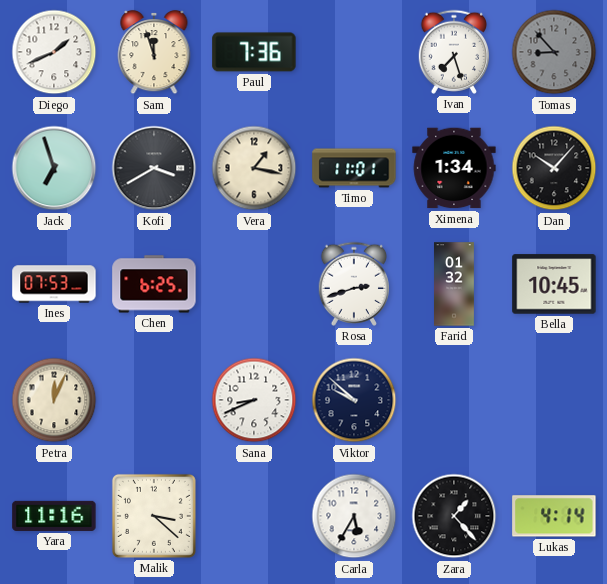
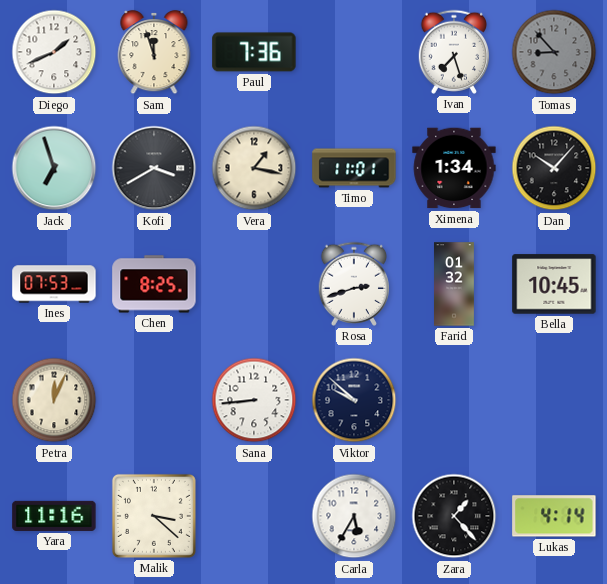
Chen: 6:25 -> 8:25
Sana: 8:41 -> 8:44
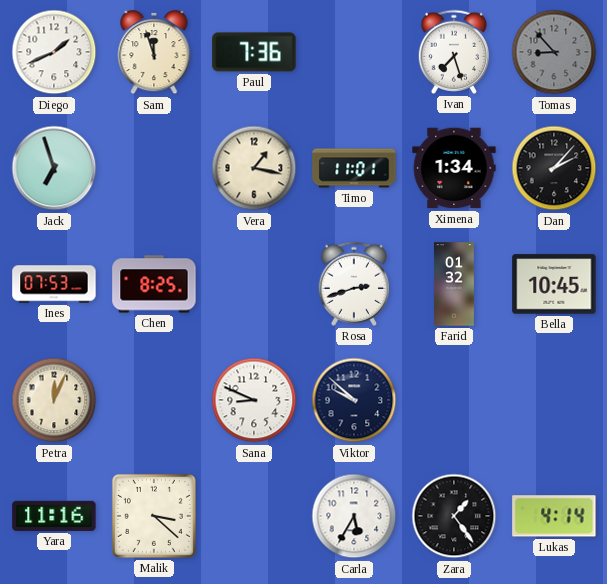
Kofi: 3:40 -> none
Dan: 10:07 -> 2:07
Sana: 8:44 -> 8:49
Zara: 1:23 -> 1:24
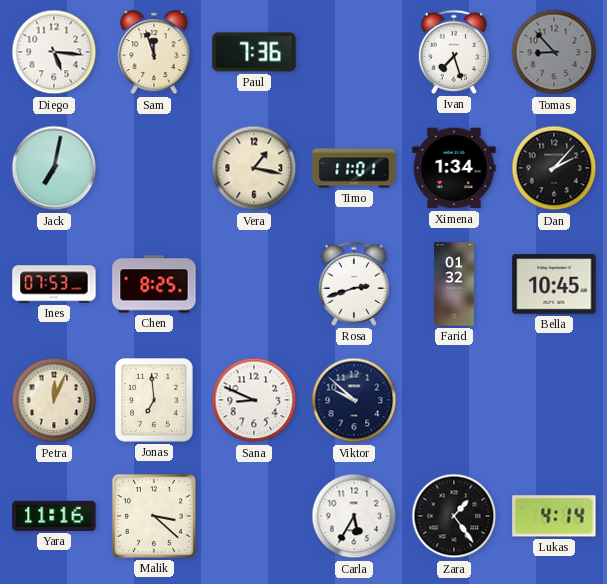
Diego: 1:41 -> 5:16
Jack: 6:57 -> 7:02
Jonas: none -> 6:59
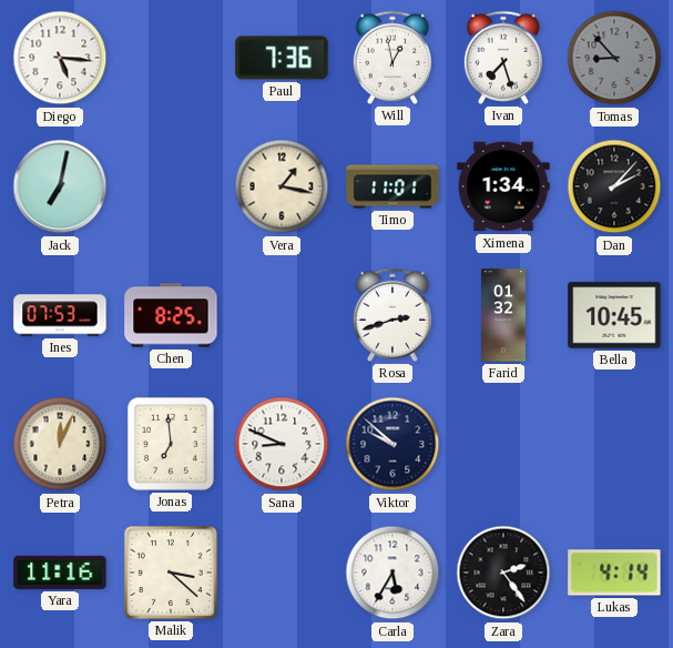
Sam: 11:57 -> none
Will: none -> 12:58
Zara: 1:24 -> 2:24
